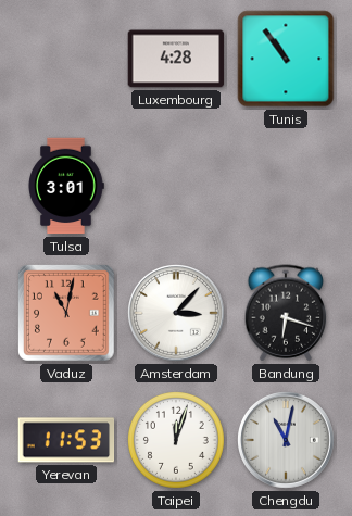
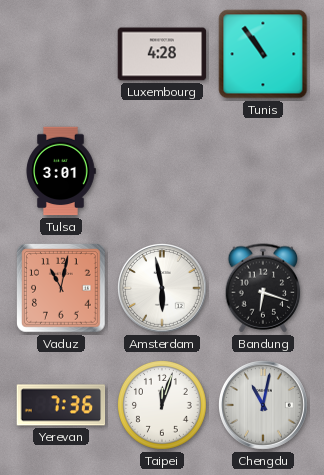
Amsterdam: 3:07 -> 5:58
Yerevan: 11:53 -> 7:36
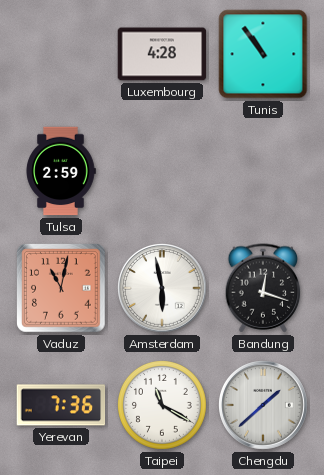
Tulsa: 3:01 -> 2:59
Bandung: 6:18 -> 12:18
Taipei: 12:03 -> 11:20
Chengdu: 11:02 -> 1:38
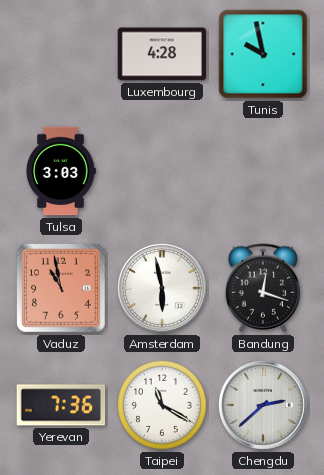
Tunis: 10:54 -> 9:58
Tulsa: 2:59 -> 3:03
Vaduz: 11:02 -> 10:58
Chengdu: 1:38 -> 2:38
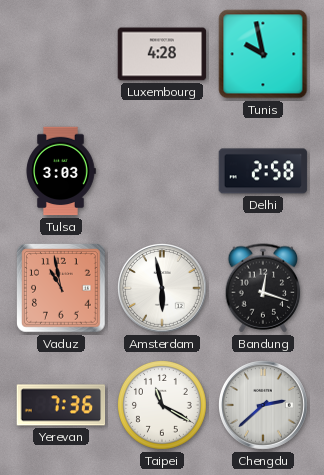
Delhi: none -> 2:58
